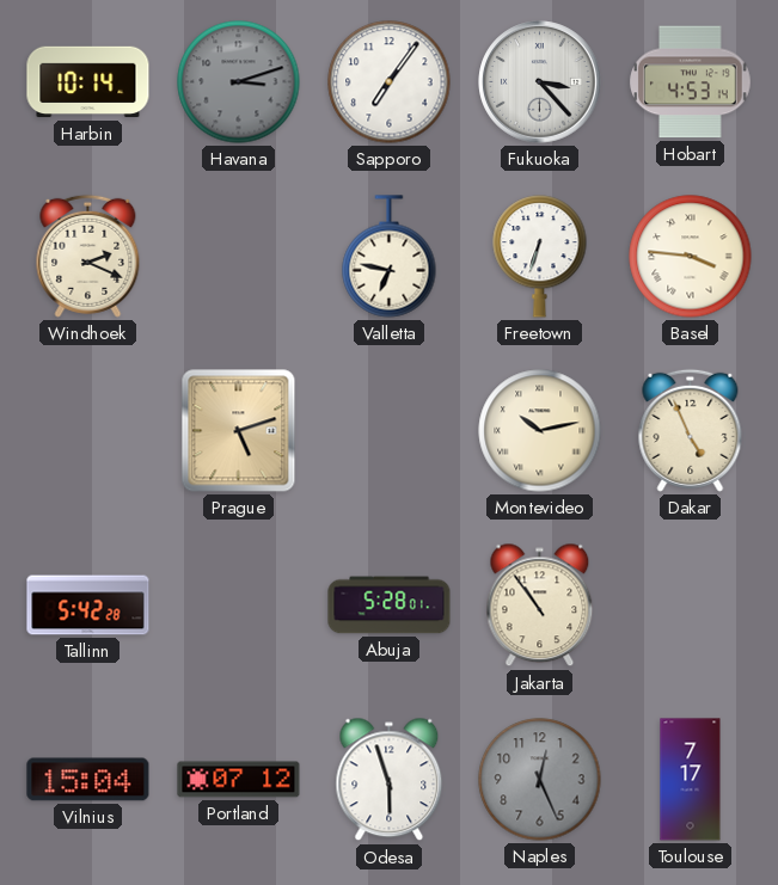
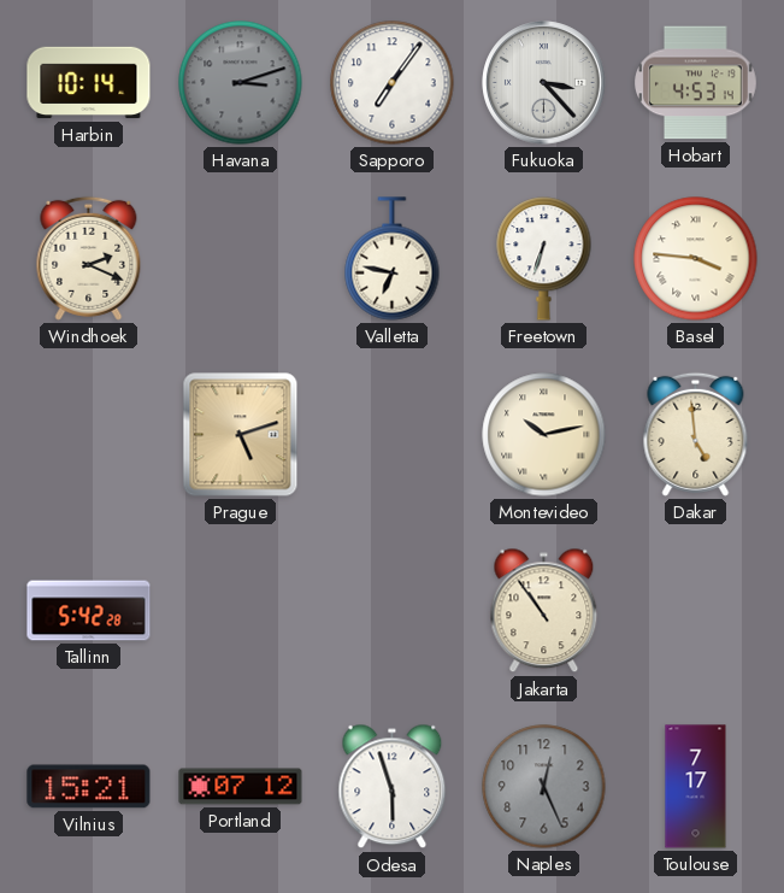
Dakar: 4:56 -> 4:59
Abuja: 5:28 -> none
Vilnius: 15:04 -> 15:21
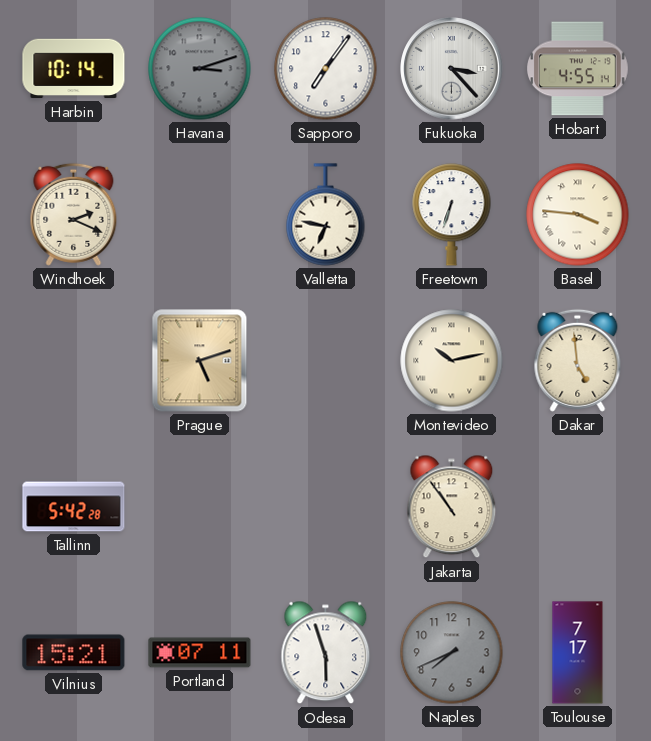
Hobart: 4:53 -> 4:55
Portland: 07:12 -> 07:11
Naples: 12:26 -> 7:41
